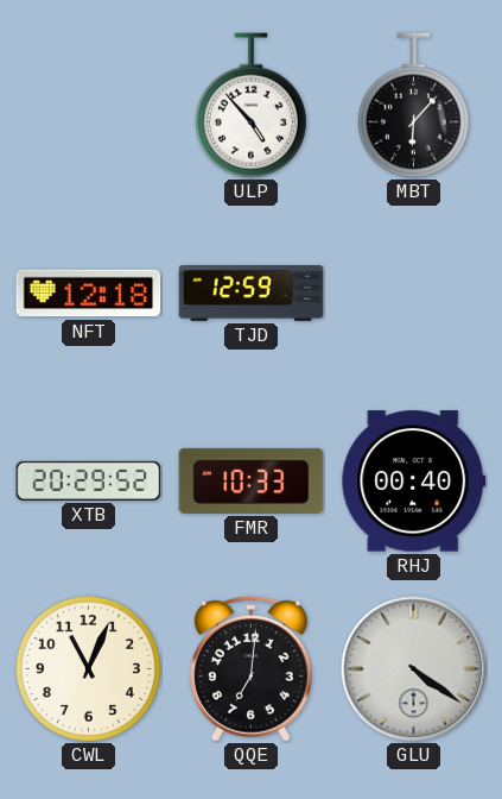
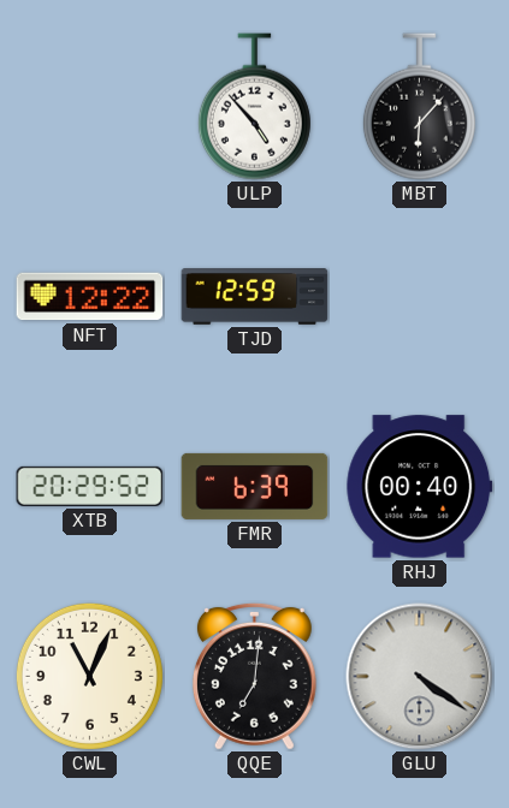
NFT: 12:18 -> 12:22
FMR: 10:33 -> 6:39
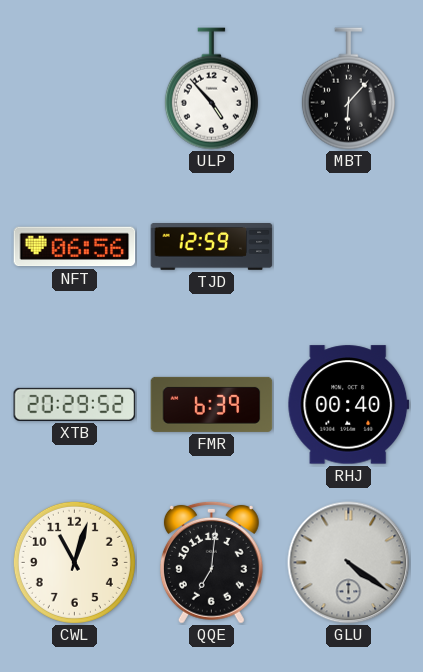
NFT: 12:22 -> 06:56
CWL: 11:04 -> 11:03
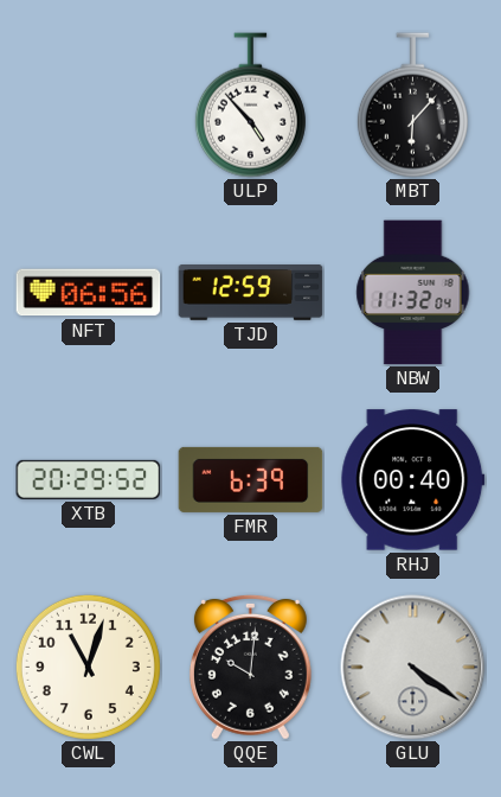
NBW: none -> 11:32
QQE: 7:01 -> 10:01
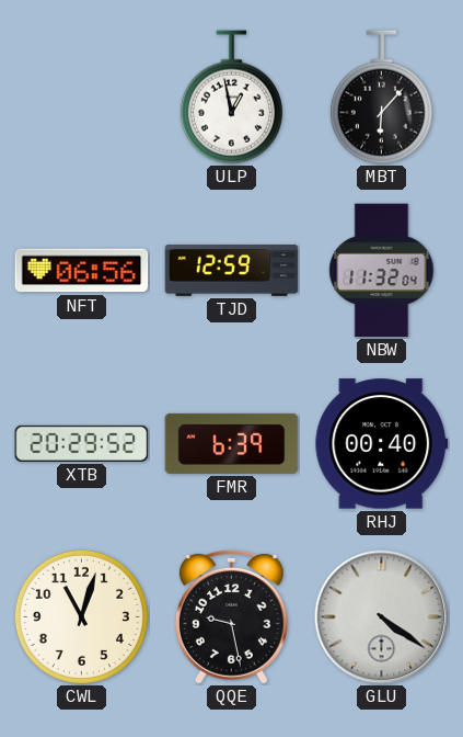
ULP: 4:53 -> 12:58
QQE: 10:01 -> 9:28
